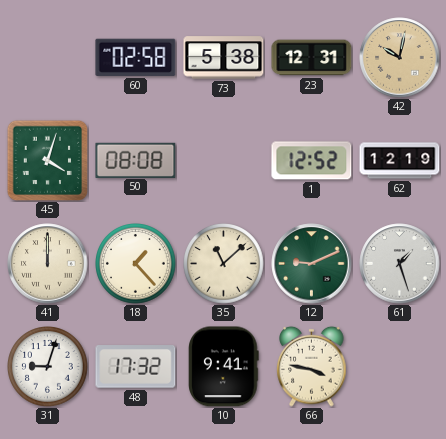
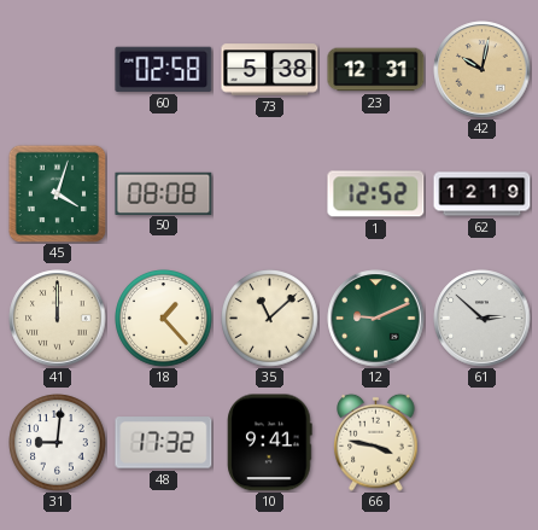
61: 1:27 -> 2:52
31: 9:03 -> 9:01
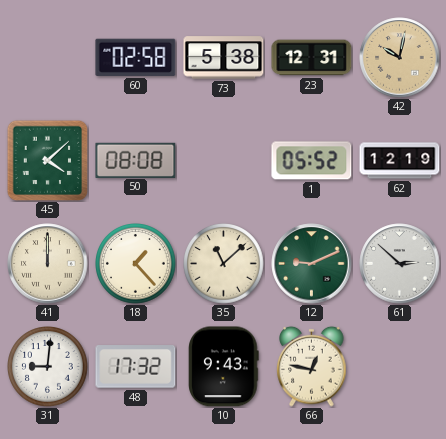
45: 4:03 -> 4:08
1: 12:52 -> 05:52
10: 9:41 -> 9:43
66: 3:47 -> 12:47
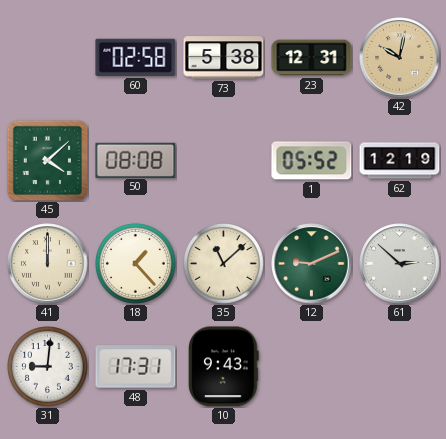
48: 17:32 -> 17:31
66: 12:47 -> none
